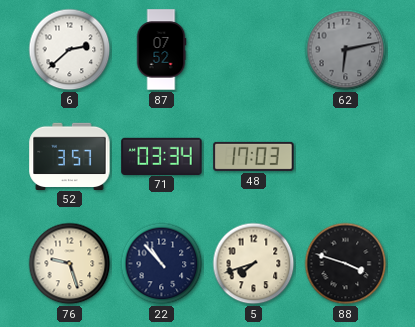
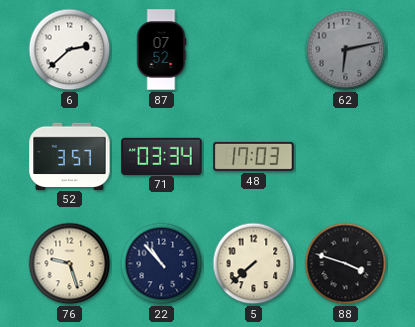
5: 7:42 -> 7:38
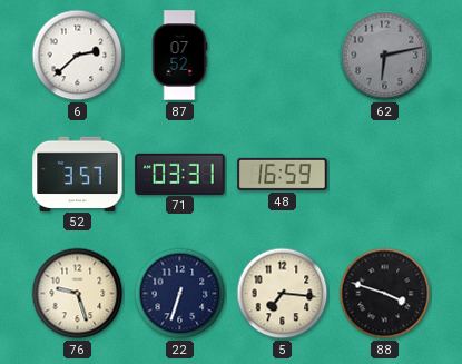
71: 03:34 -> 03:31
48: 17:03 -> 16:59
22: 10:53 -> 6:33
5: 7:38 -> 7:16
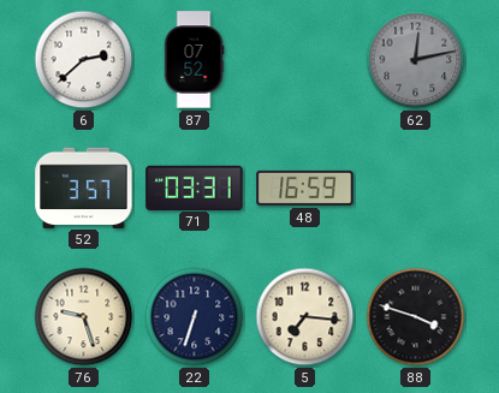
62: 6:13 -> 12:13
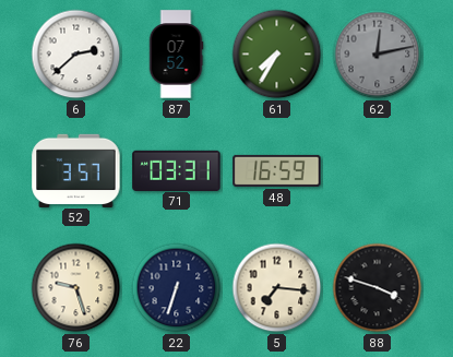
61: none -> 7:35
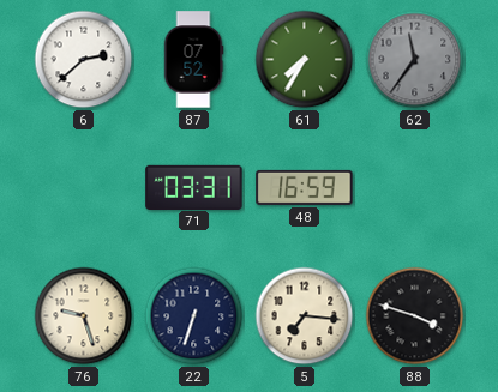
62: 12:13 -> 11:36
52: 3:57 -> none
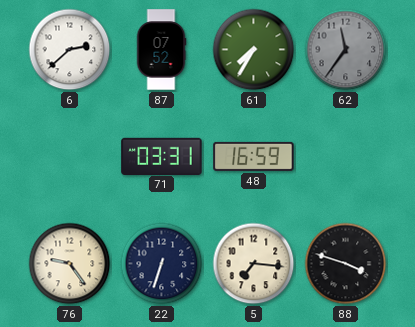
76: 9:27 -> 9:24
